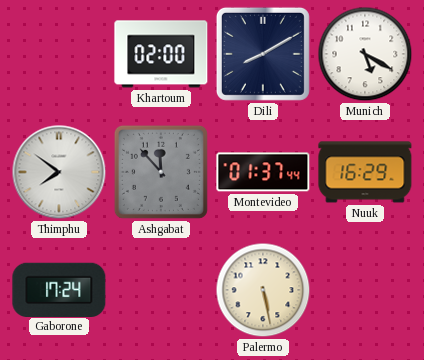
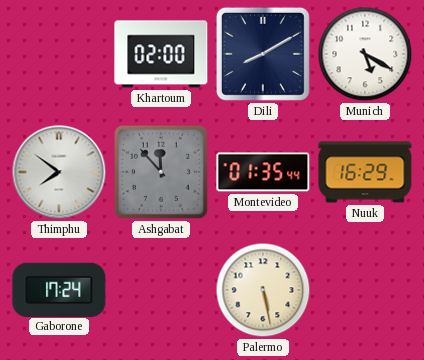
Montevideo: 01:37 -> 01:35
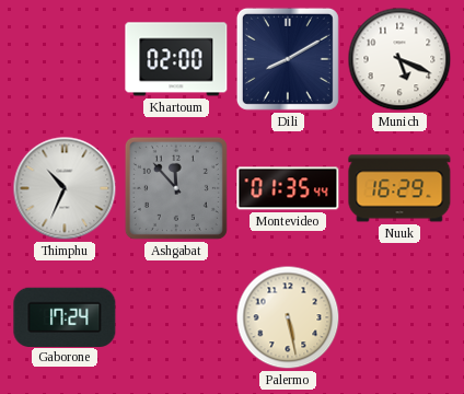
Munich: 5:20 -> 5:19
Thimphu: 7:51 -> 10:34
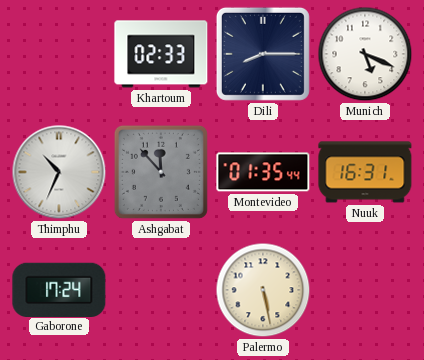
Khartoum: 02:00 -> 02:33
Dili: 8:10 -> 8:15
Nuuk: 16:29 -> 16:31
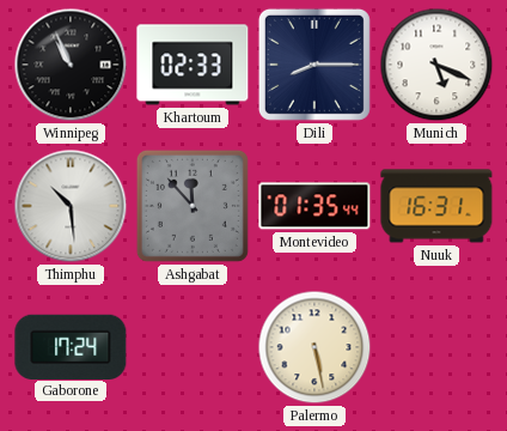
Winnipeg: none -> 10:56
Thimphu: 10:34 -> 10:29
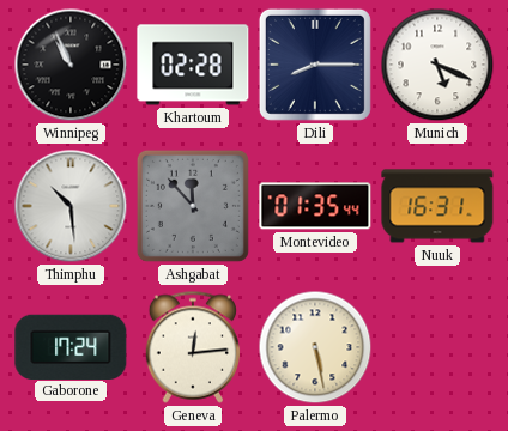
Khartoum: 02:33 -> 02:28
Geneva: none -> 12:14
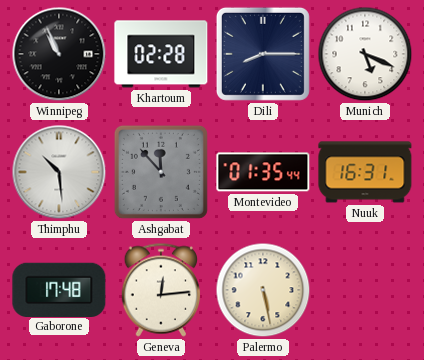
Gaborone: 17:24 -> 17:48
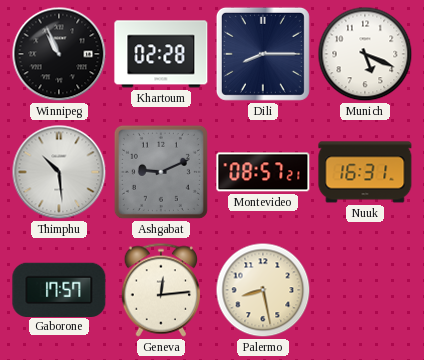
Ashgabat: 11:53 -> 9:11
Montevideo: 01:35 -> 08:57
Gaborone: 17:48 -> 17:57
Palermo: 5:28 -> 8:28
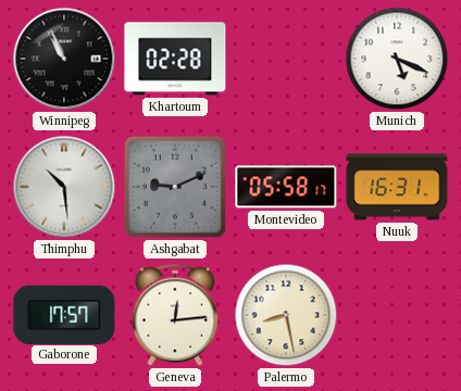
Dili: 8:15 -> none
Montevideo: 08:57 -> 05:58
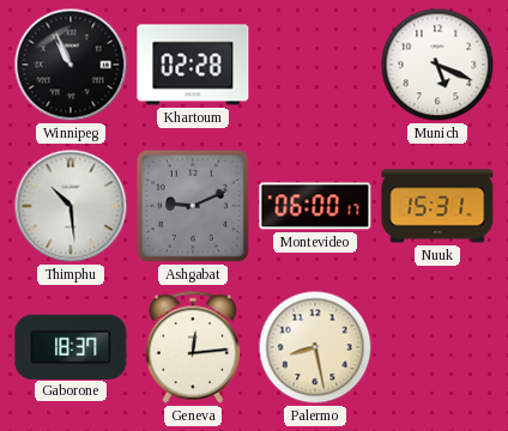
Montevideo: 05:58 -> 06:00
Nuuk: 16:31 -> 15:31
Gaborone: 17:57 -> 18:37
